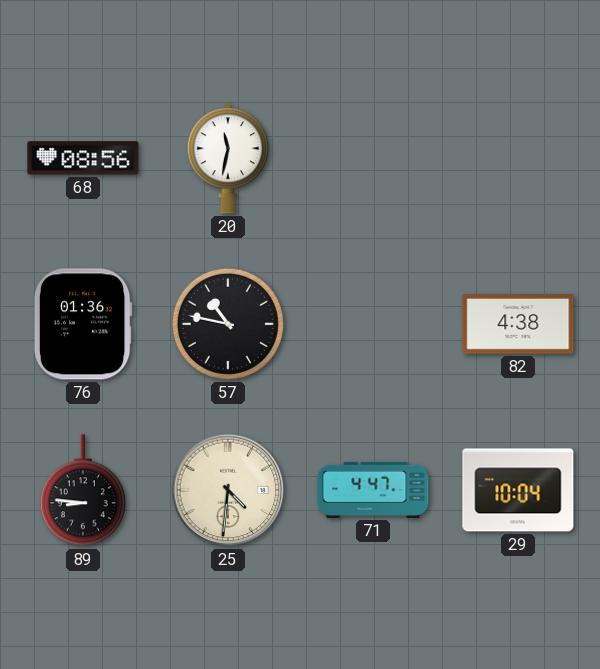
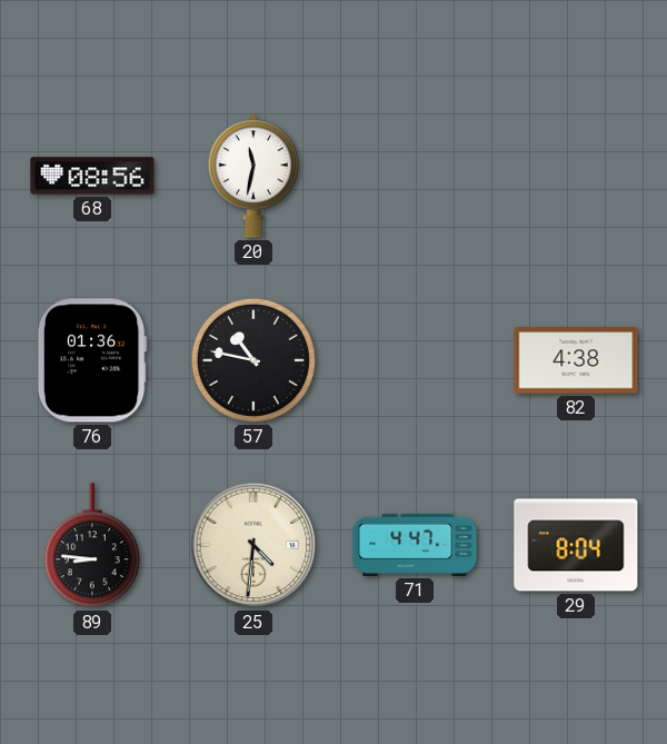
29: 10:04 -> 8:04
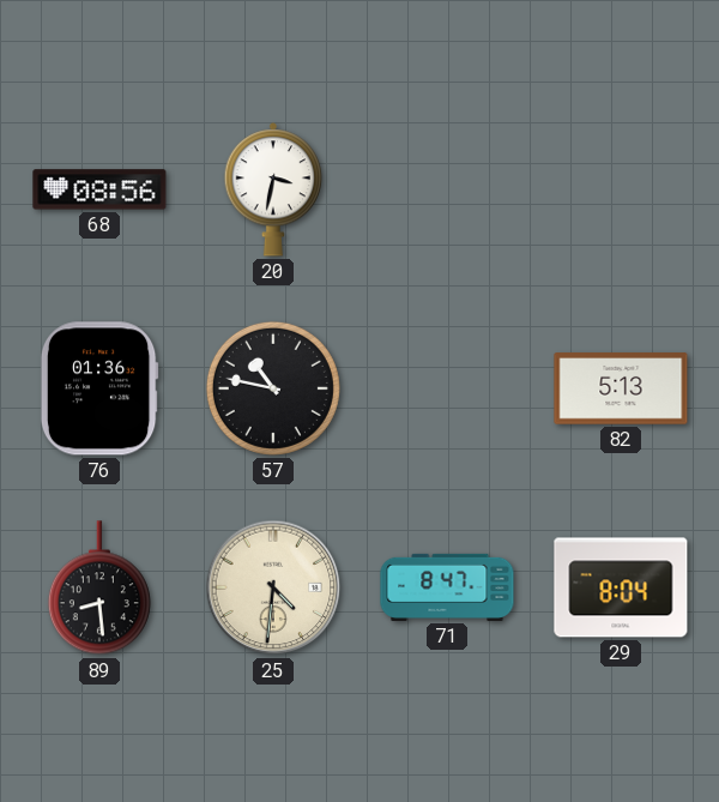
20: 11:32 -> 3:32
82: 4:38 -> 5:13
89: 8:46 -> 8:29
71: 4:47 -> 8:47
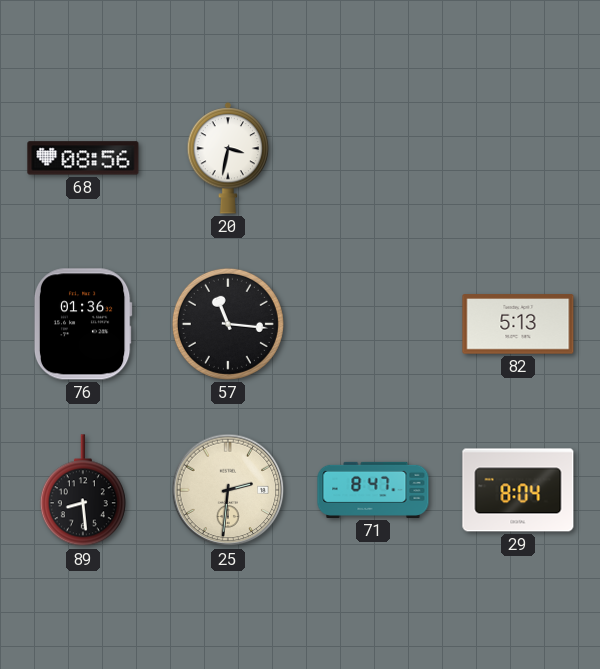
57: 10:47 -> 11:16
25: 4:31 -> 2:31
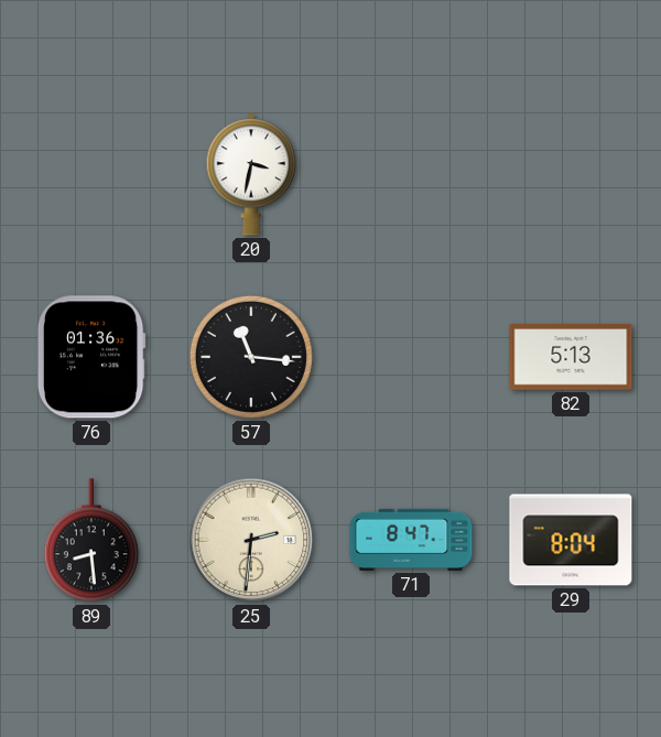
68: 08:56 -> none
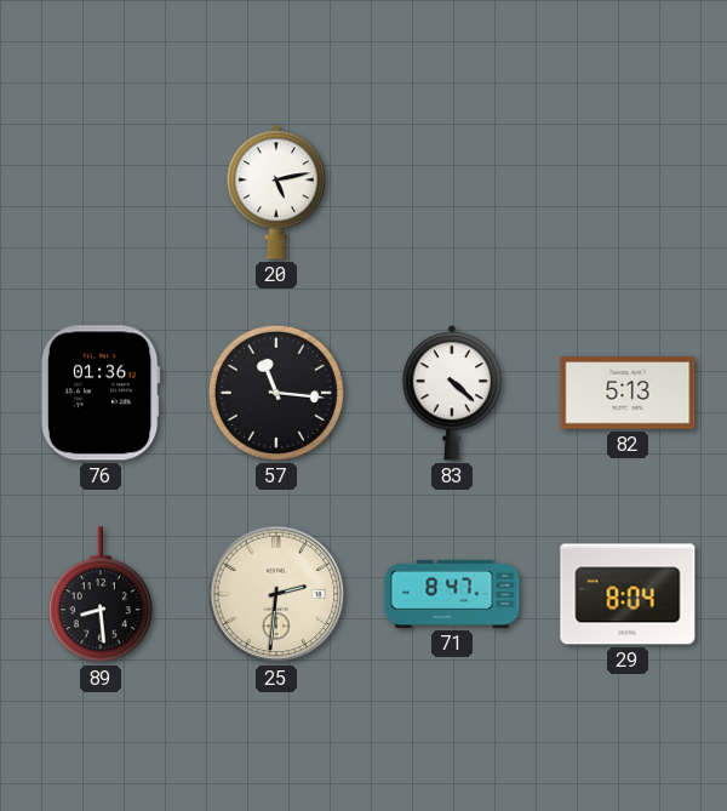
20: 3:32 -> 5:13
83: none -> 4:22
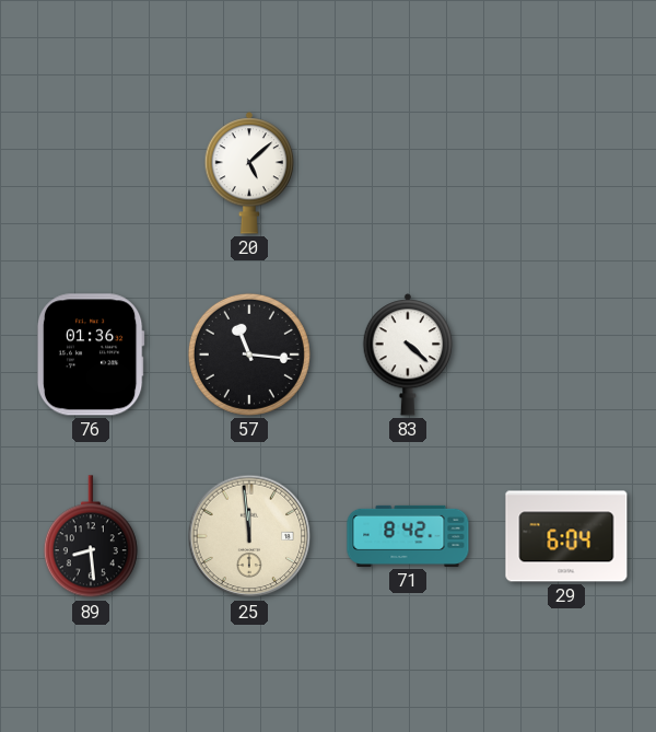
20: 5:13 -> 5:08
82: 5:13 -> none
25: 2:31 -> 11:59
71: 8:47 -> 8:42
29: 8:04 -> 6:04
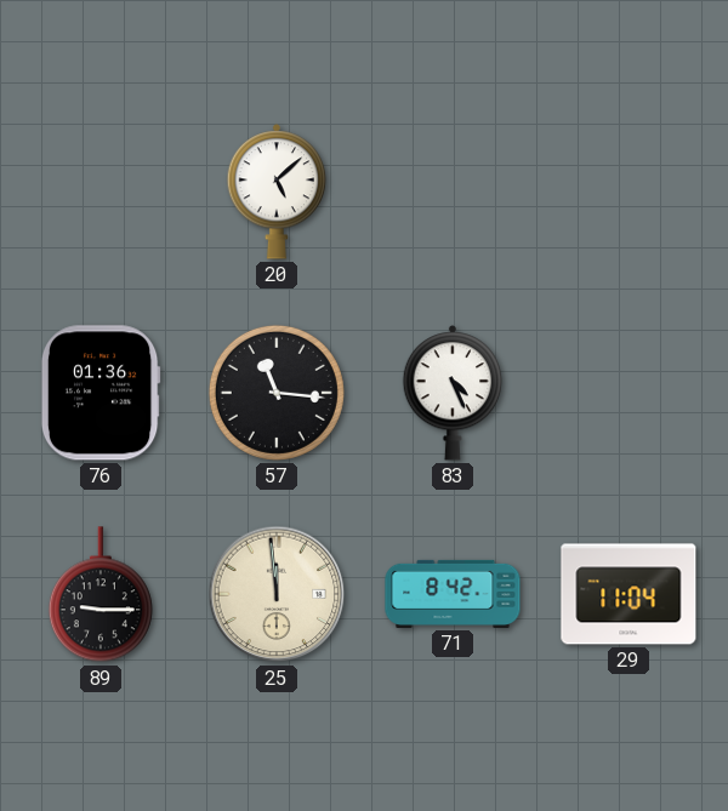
83: 4:22 -> 4:26
89: 8:29 -> 9:15
29: 6:04 -> 11:04
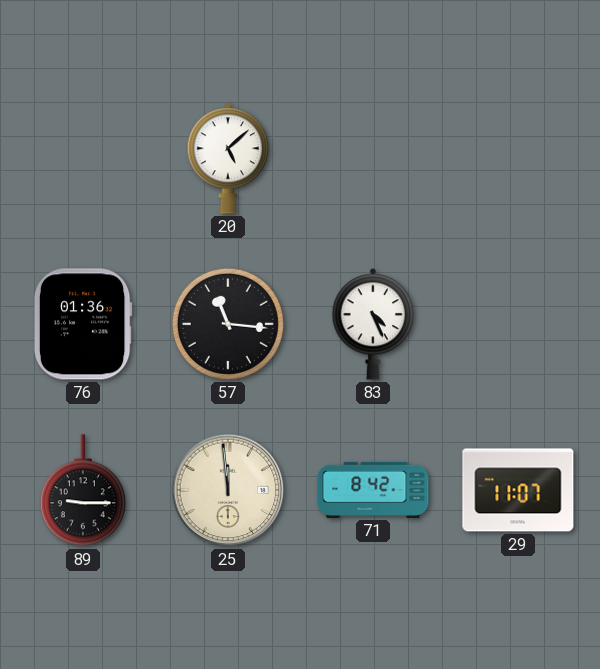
29: 11:04 -> 11:07
